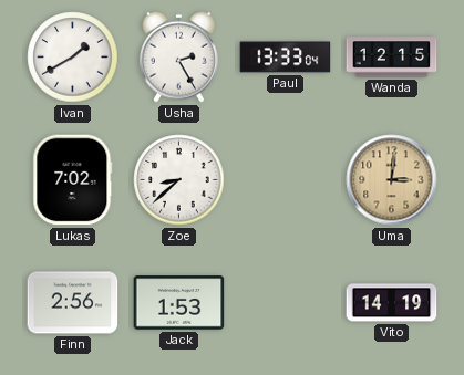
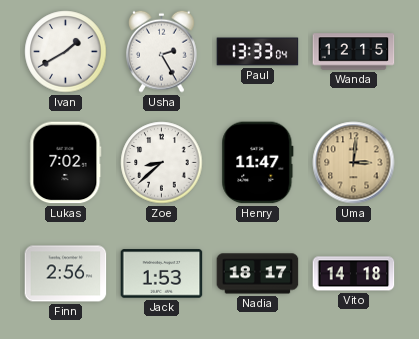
Henry: none -> 11:47
Nadia: none -> 18:17
Vito: 14:19 -> 14:18
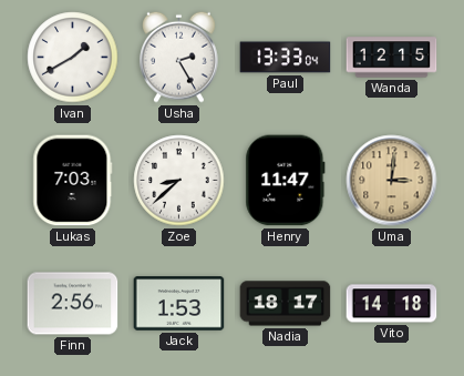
Lukas: 7:02 -> 7:03
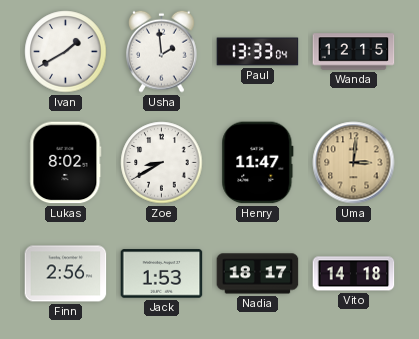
Usha: 2:25 -> 1:59
Lukas: 7:03 -> 8:02
Zoe: 8:38 -> 8:40
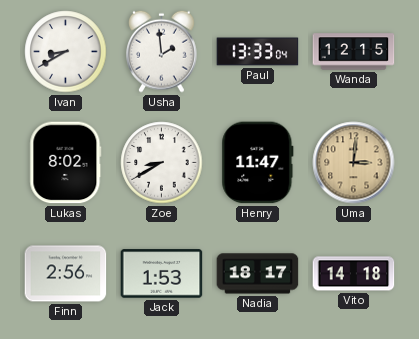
Ivan: 1:40 -> 8:40
